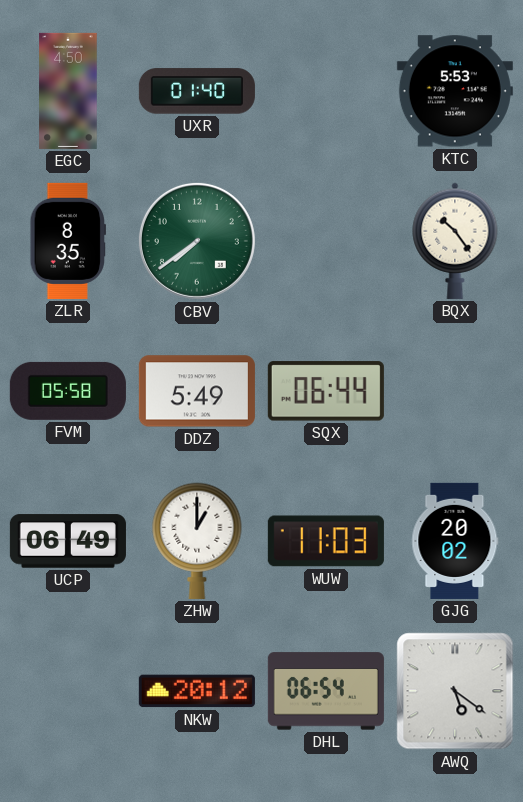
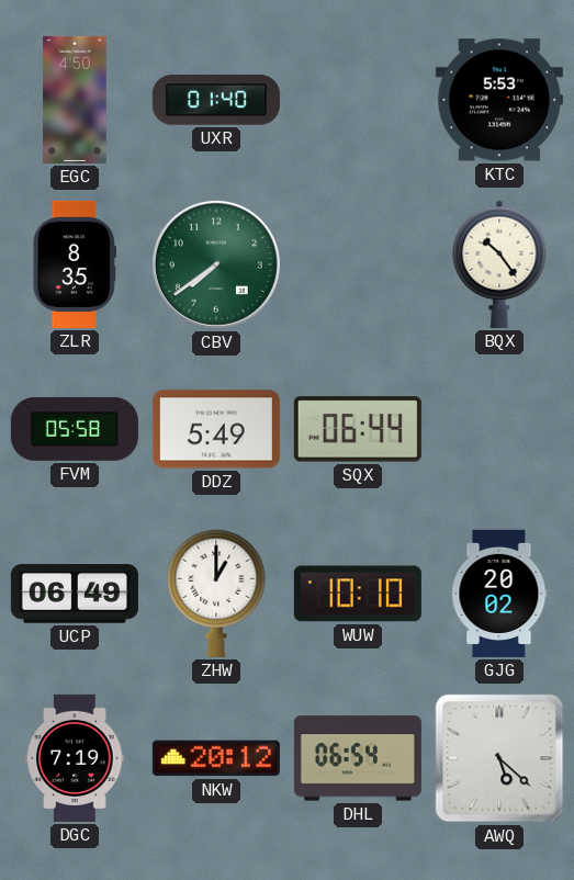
WUW: 11:03 -> 10:10
DGC: none -> 7:19
AWQ: 5:21 -> 5:22
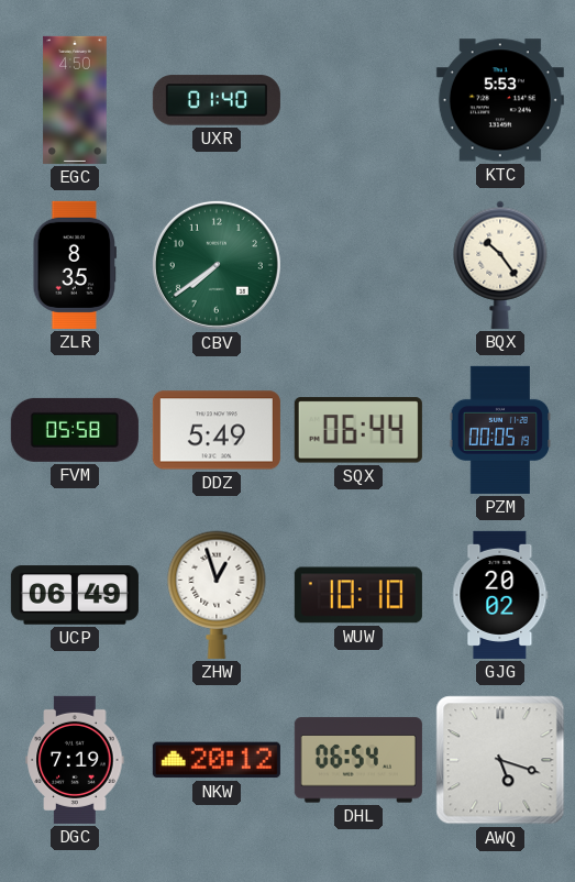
PZM: none -> 00:05
ZHW: 1:00 -> 12:57
AWQ: 5:22 -> 5:18
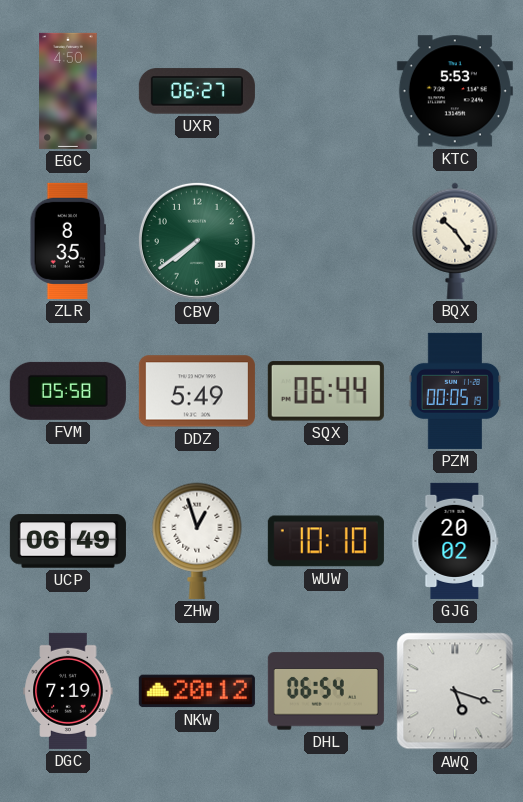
UXR: 01:40 -> 06:27
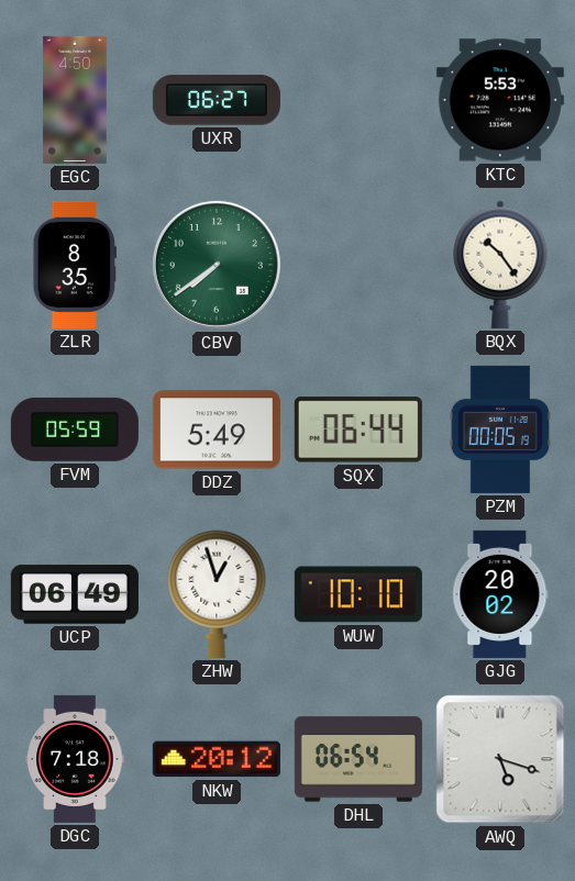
FVM: 05:58 -> 05:59
DGC: 7:19 -> 7:18
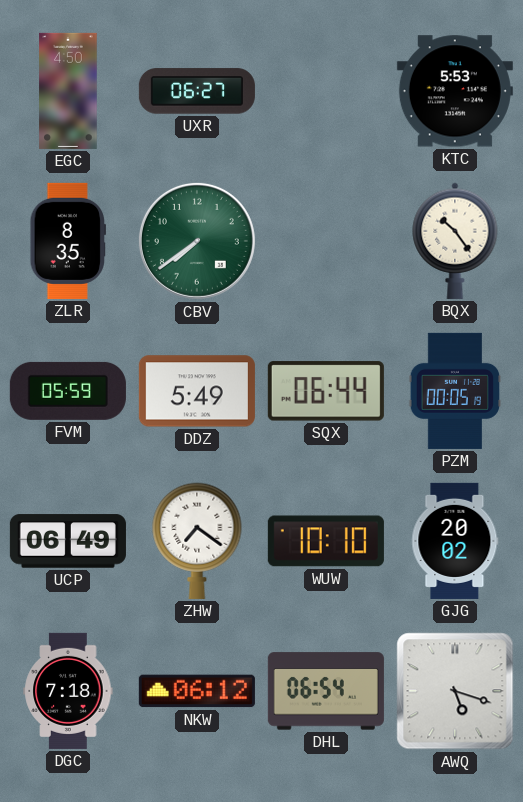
ZHW: 12:57 -> 7:21
NKW: 20:12 -> 06:12
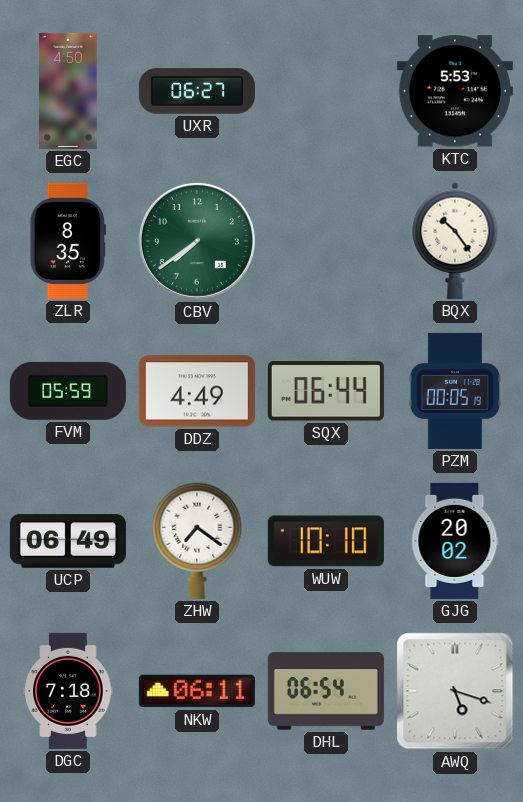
DDZ: 5:49 -> 4:49
NKW: 06:12 -> 06:11
